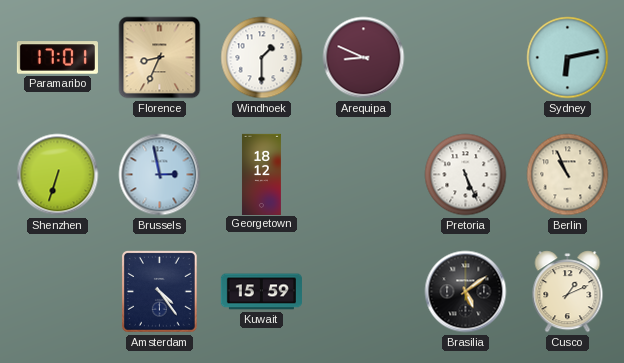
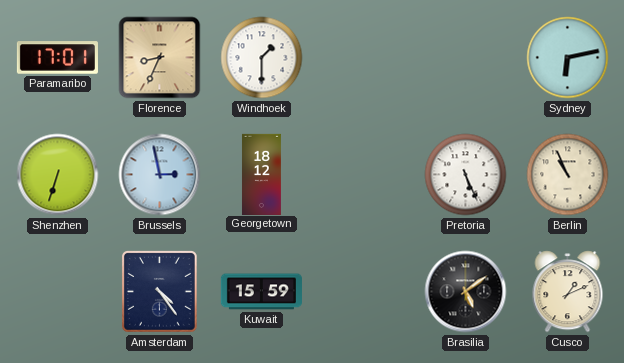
Arequipa: 8:49 -> none
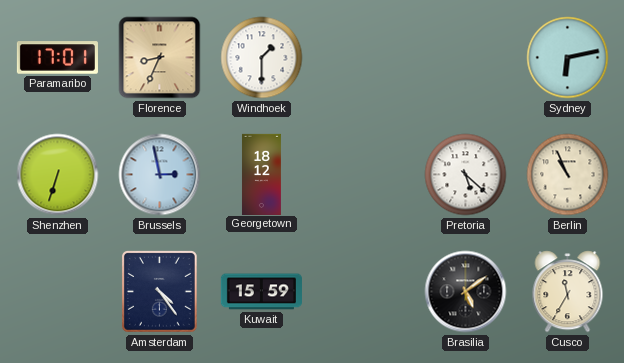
Pretoria: 5:26 -> 5:22
Cusco: 1:11 -> 11:35
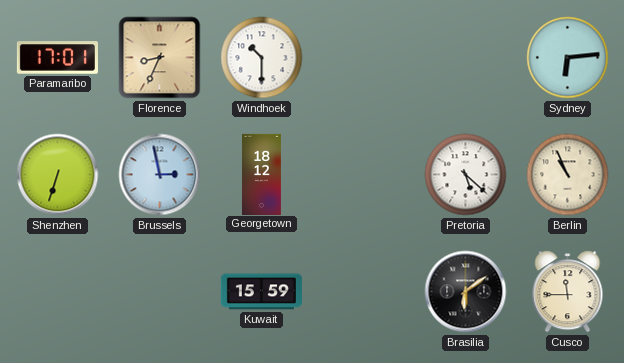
Windhoek: 1:30 -> 10:30
Sydney: 6:13 -> 6:14
Amsterdam: 4:24 -> none
Brasilia: 5:09 -> 6:09
Cusco: 11:35 -> 11:45
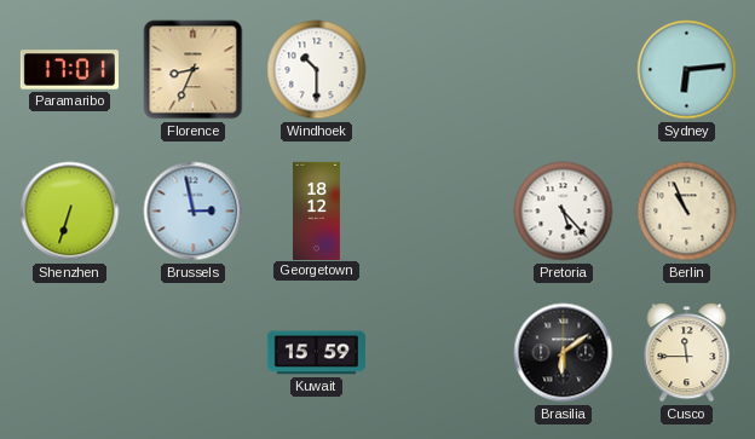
Pretoria: 5:22 -> 5:23
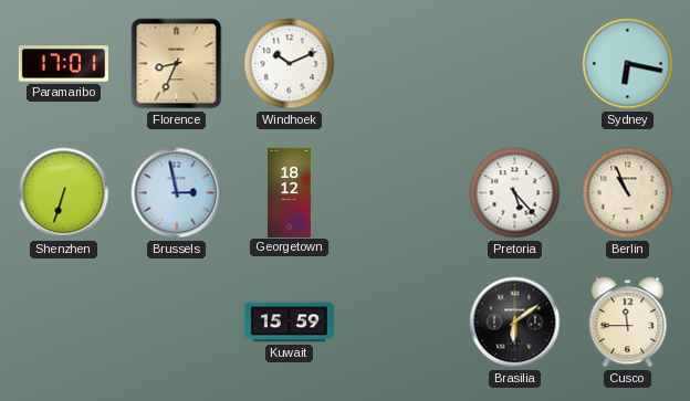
Windhoek: 10:30 -> 10:11
Sydney: 6:14 -> 6:17
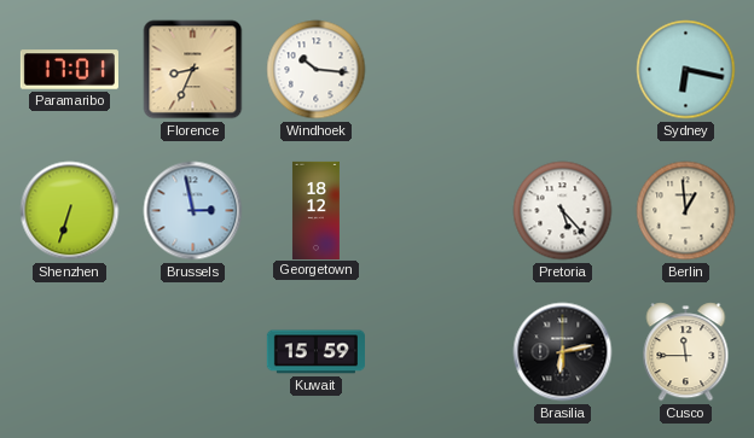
Windhoek: 10:11 -> 10:16
Berlin: 10:56 -> 12:59
Brasilia: 6:09 -> 6:13
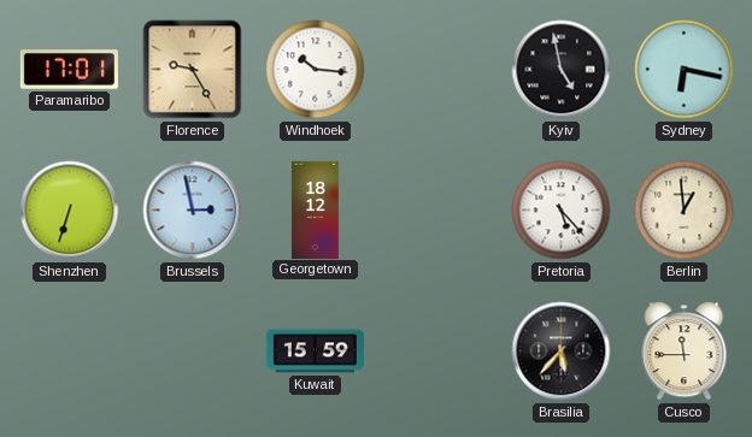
Florence: 8:34 -> 9:25
Kyiv: none -> 4:58
Brasilia: 6:13 -> 5:37
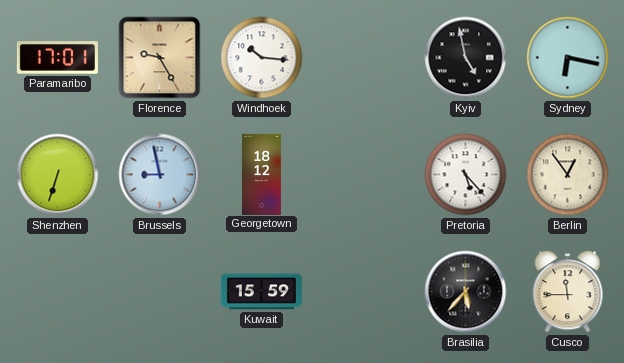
Brussels: 2:58 -> 8:58
Berlin: 12:59 -> 12:54
